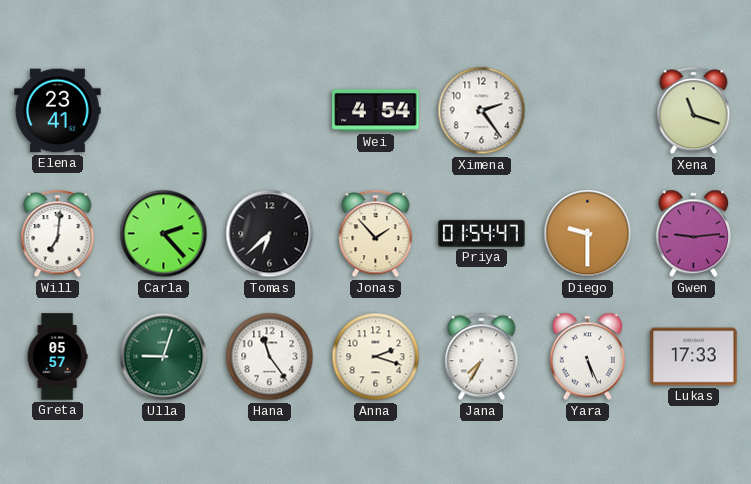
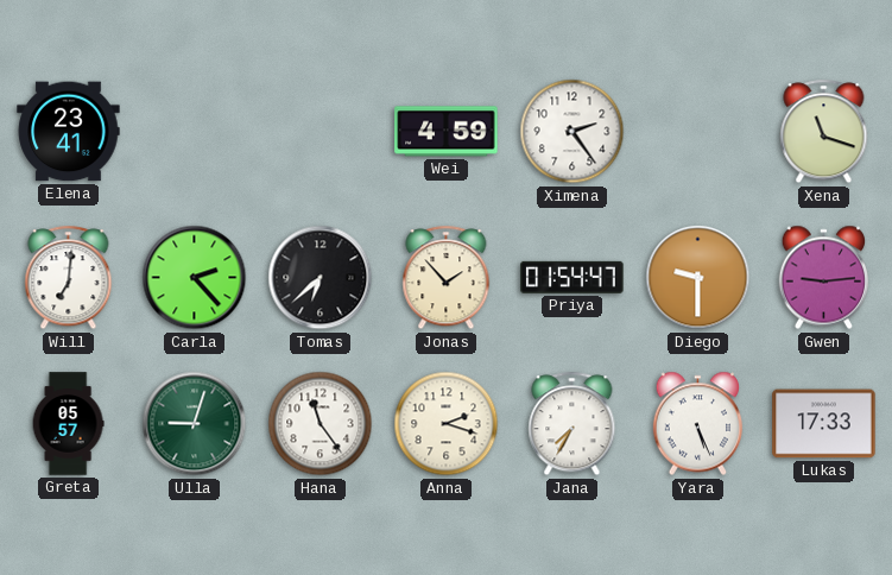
Wei: 4:54 -> 4:59
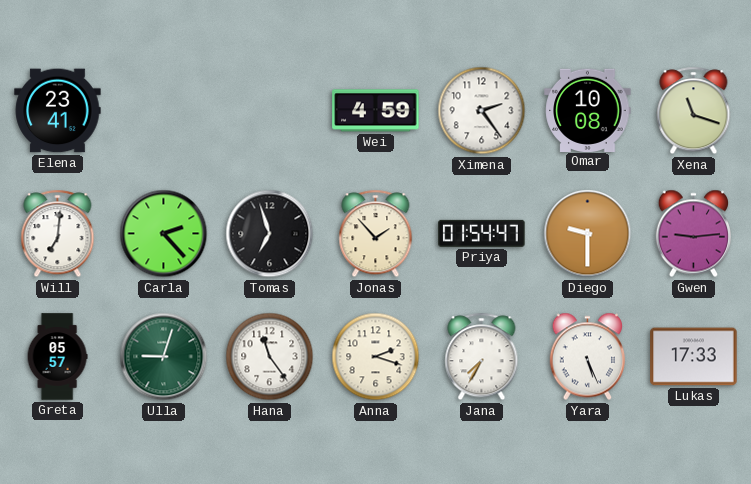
Omar: none -> 10:08
Tomas: 6:38 -> 6:57
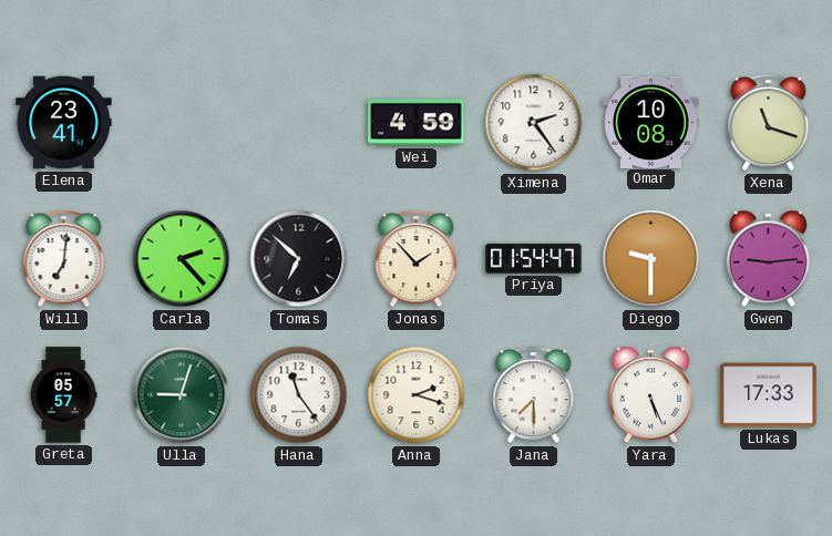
Tomas: 6:57 -> 6:52
Jana: 7:35 -> 7:30
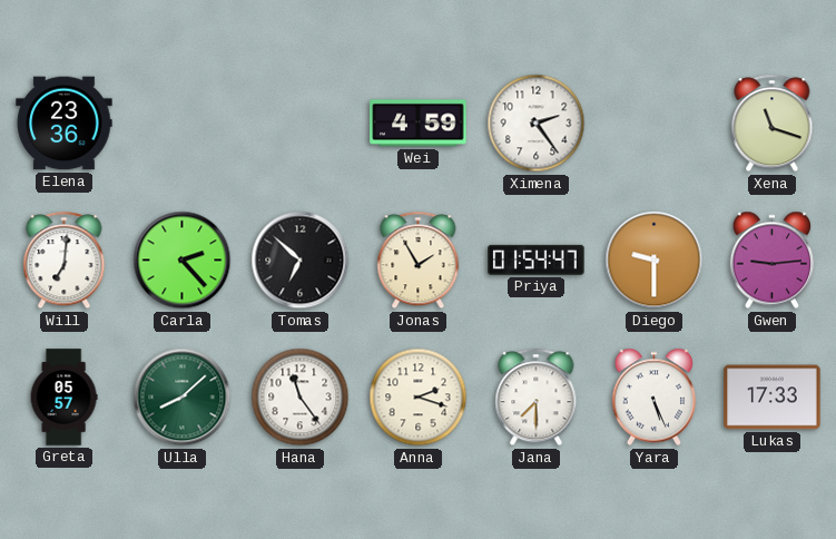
Elena: 23:41 -> 23:36
Omar: 10:08 -> none
Jonas: 1:53 -> 1:55
Ulla: 9:03 -> 8:08
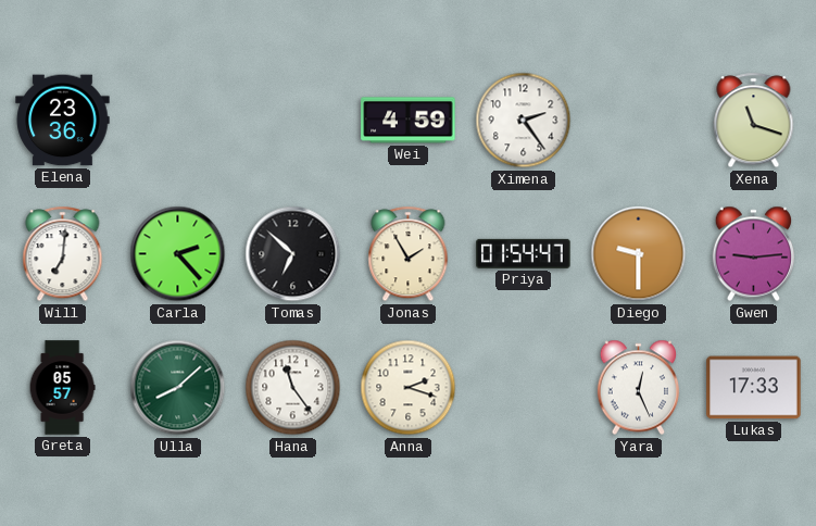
Jana: 7:30 -> none
Yara: 5:26 -> 12:26
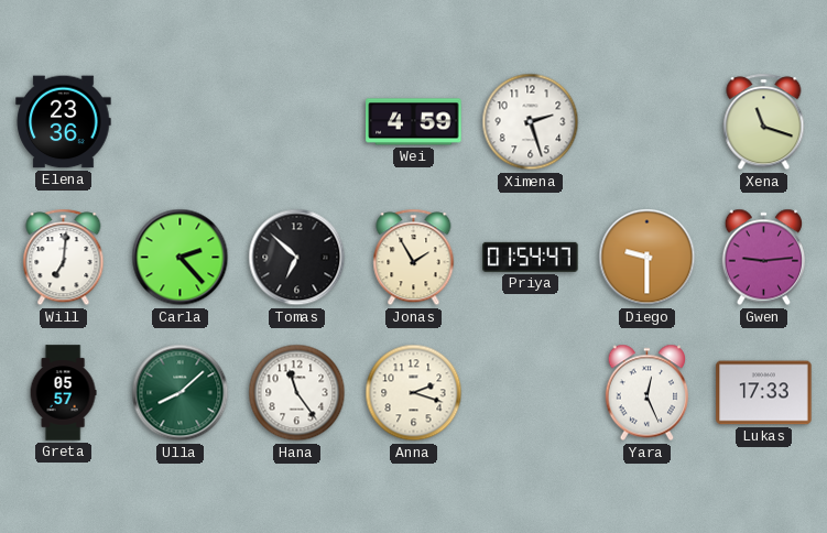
Ximena: 2:24 -> 2:27
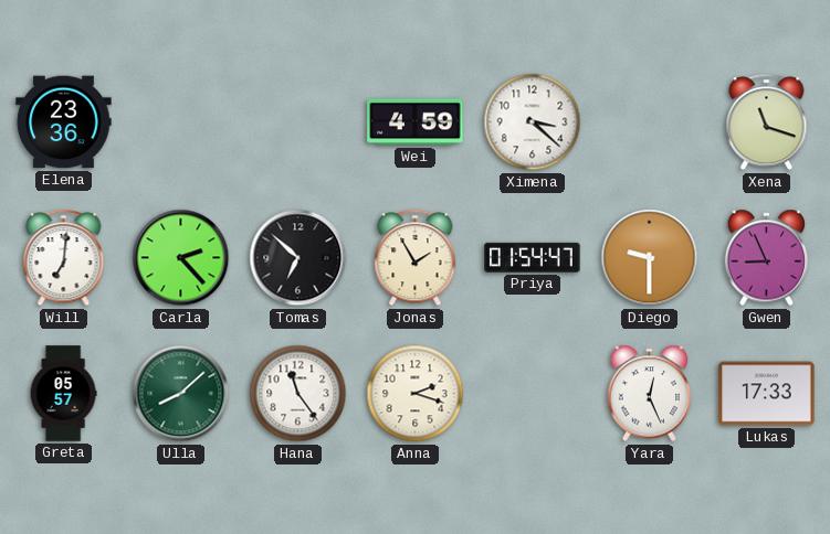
Ximena: 2:27 -> 3:22
Gwen: 9:14 -> 8:56
